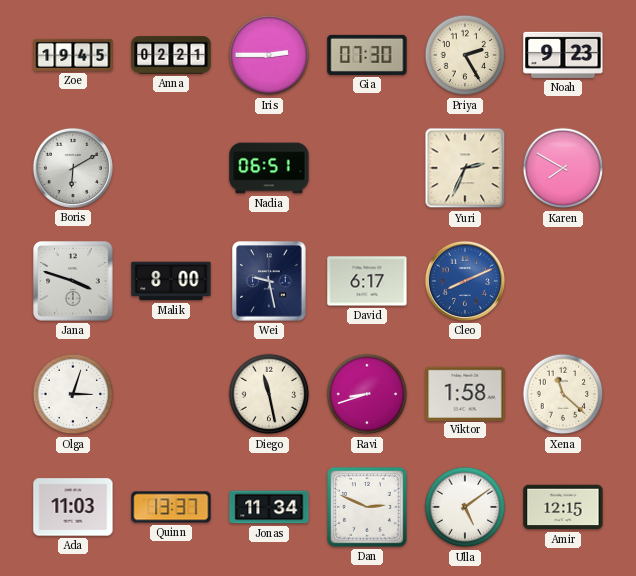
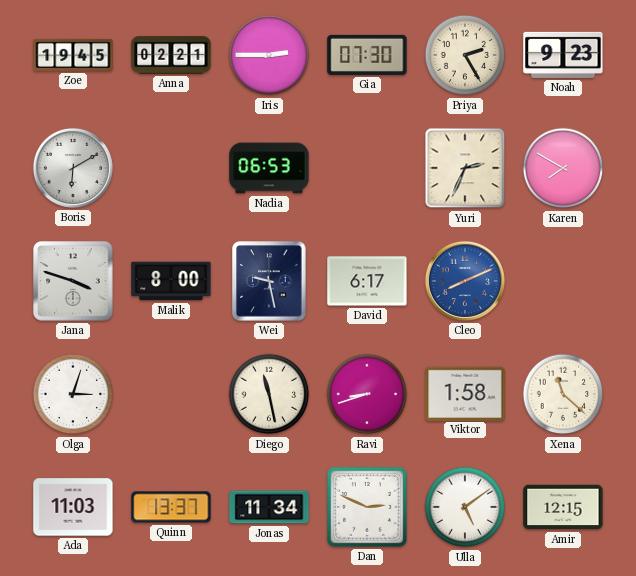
Nadia: 06:51 -> 06:53
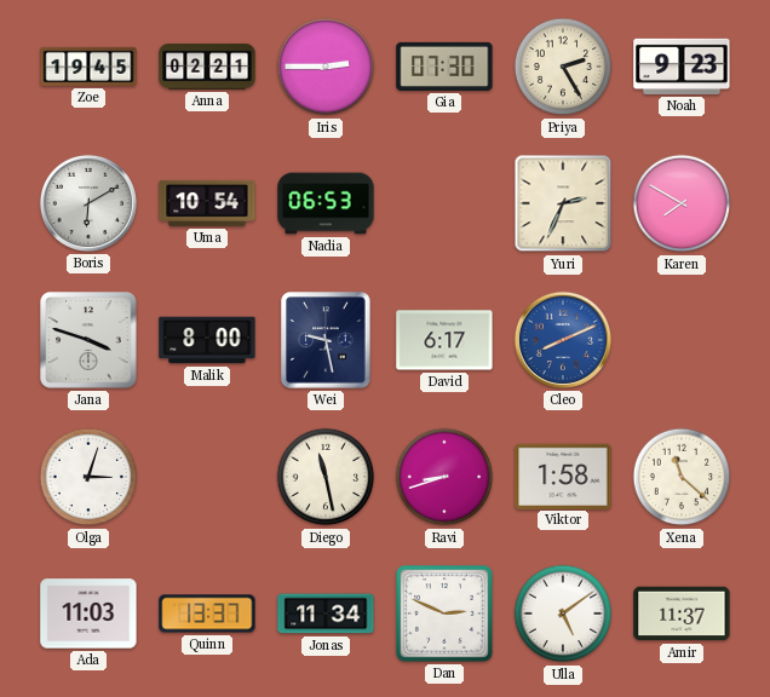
Uma: none -> 10:54
Amir: 12:15 -> 11:37
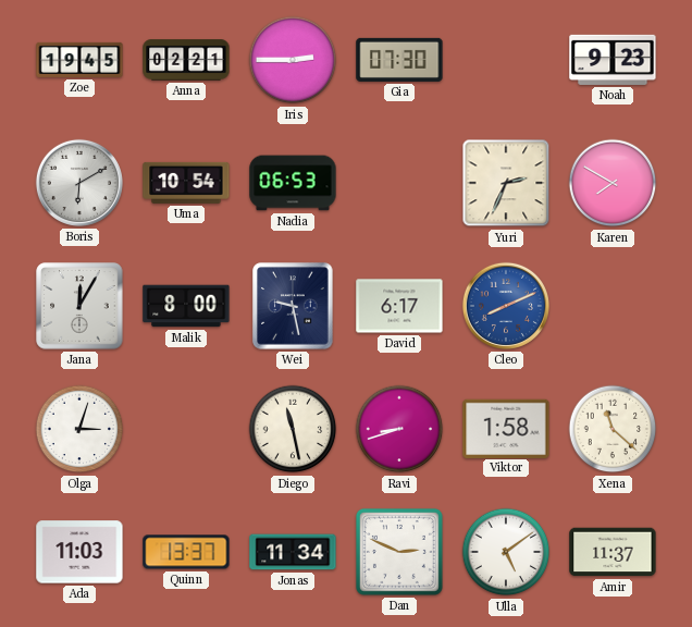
Priya: 2:25 -> none
Jana: 3:48 -> 12:05
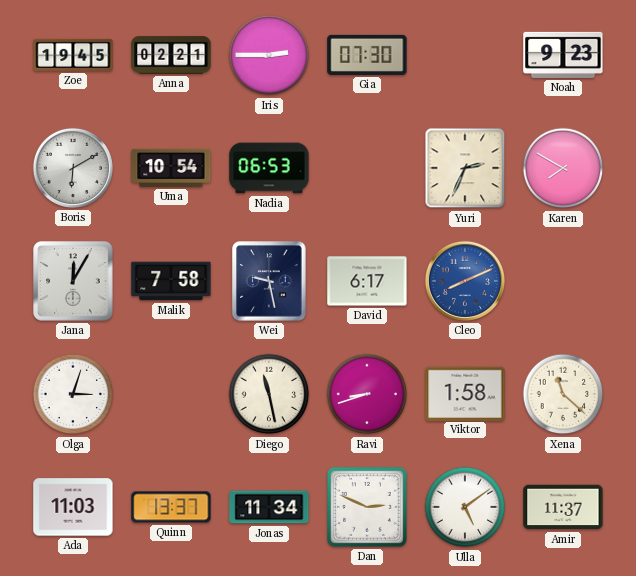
Malik: 8:00 -> 7:58
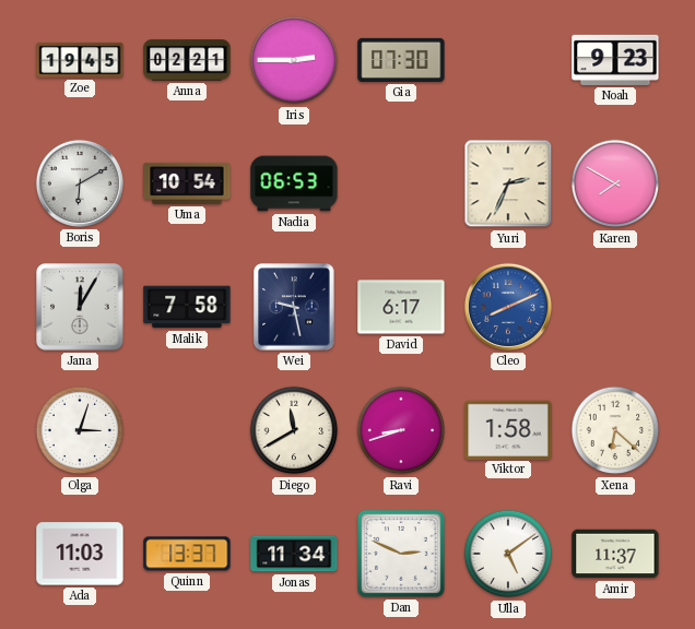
Diego: 11:28 -> 11:40
Xena: 11:22 -> 6:22
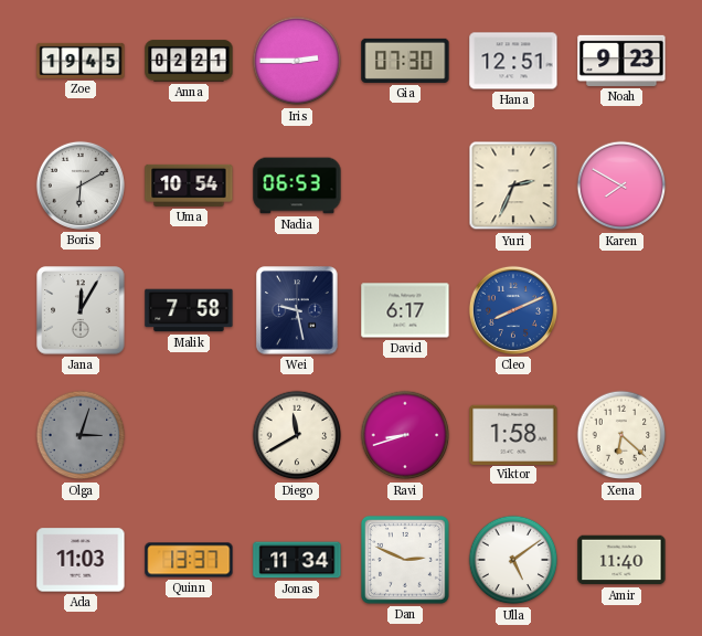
Hana: none -> 12:51
Olga dial: white -> grey
Amir: 11:37 -> 11:40
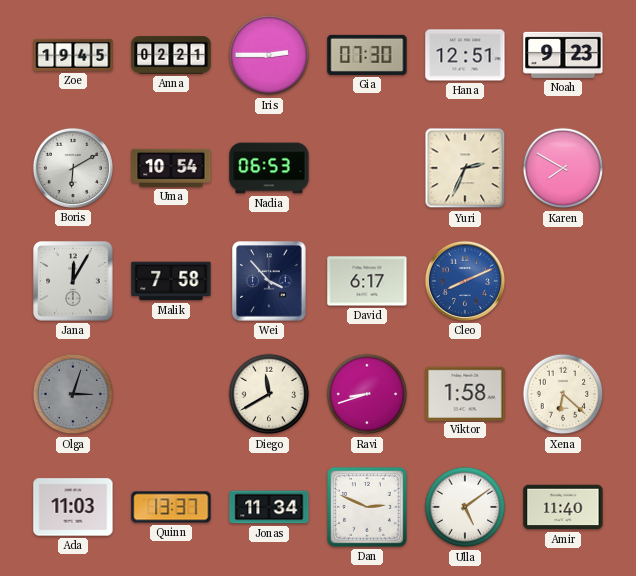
Wei: 9:28 -> 3:53
